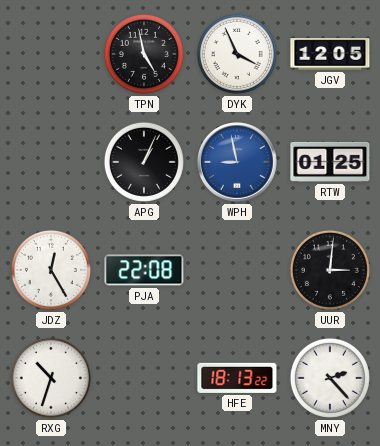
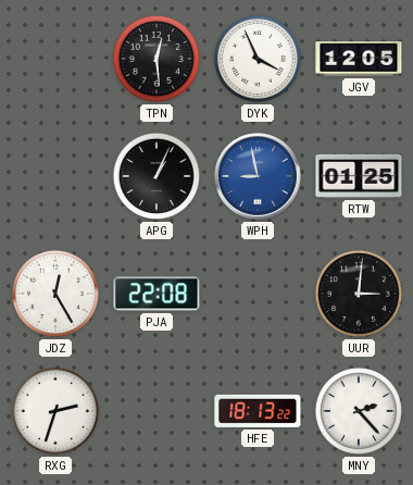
TPN: 4:58 -> 12:29
RXG: 10:33 -> 2:33
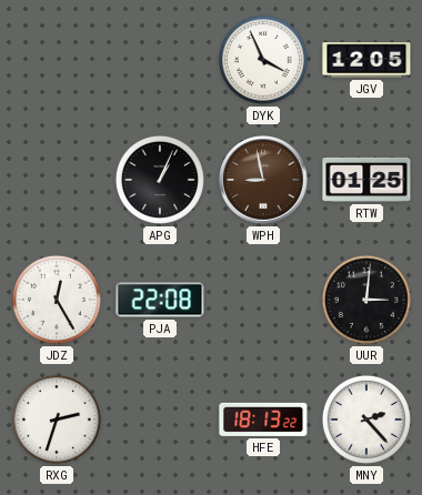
TPN: 12:29 -> none
WPH dial: blue -> brown
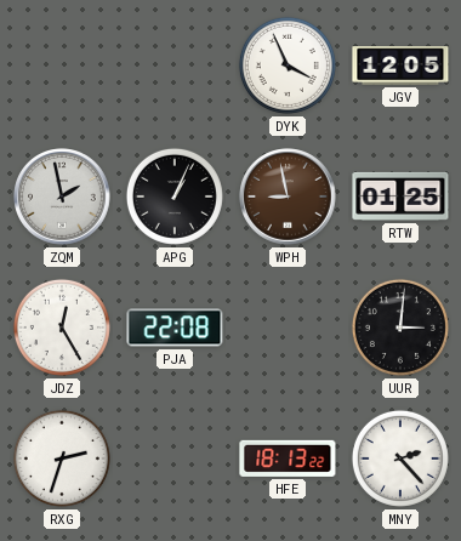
ZQM: none -> 1:58
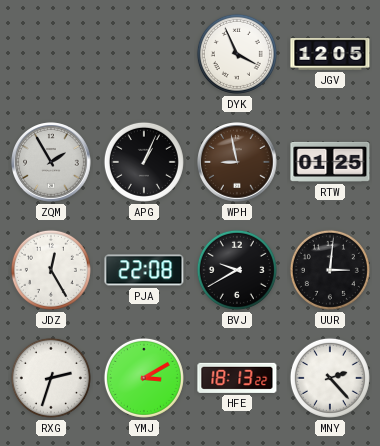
ZQM: 1:58 -> 1:55
BVJ: none -> 9:40
YMJ: none -> 3:10
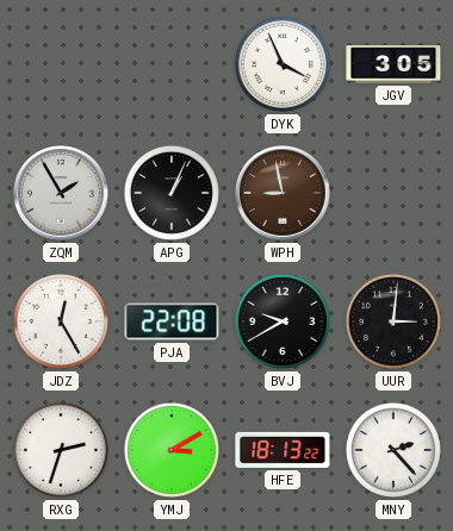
JGV: 12:05 -> 3:05
RTW: 01:25 -> none
